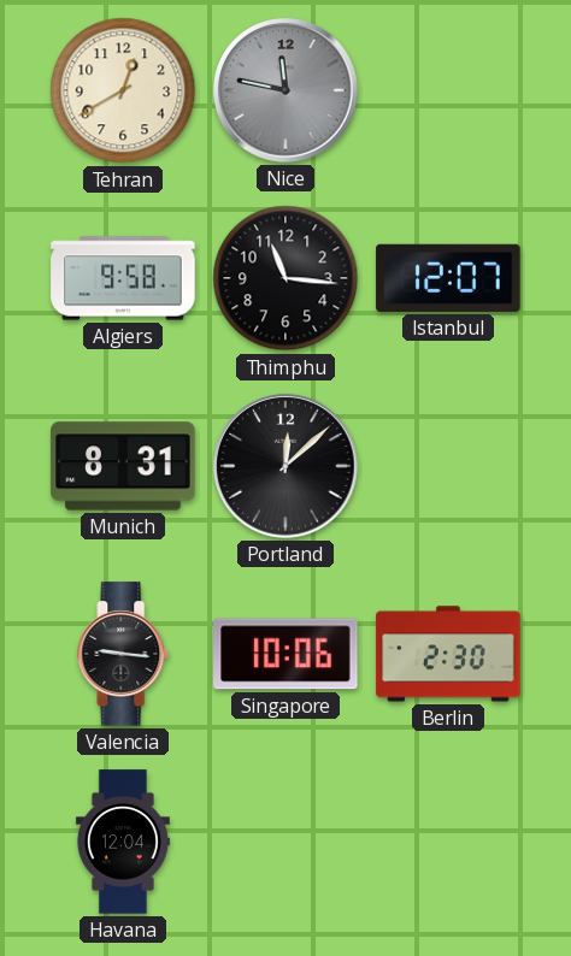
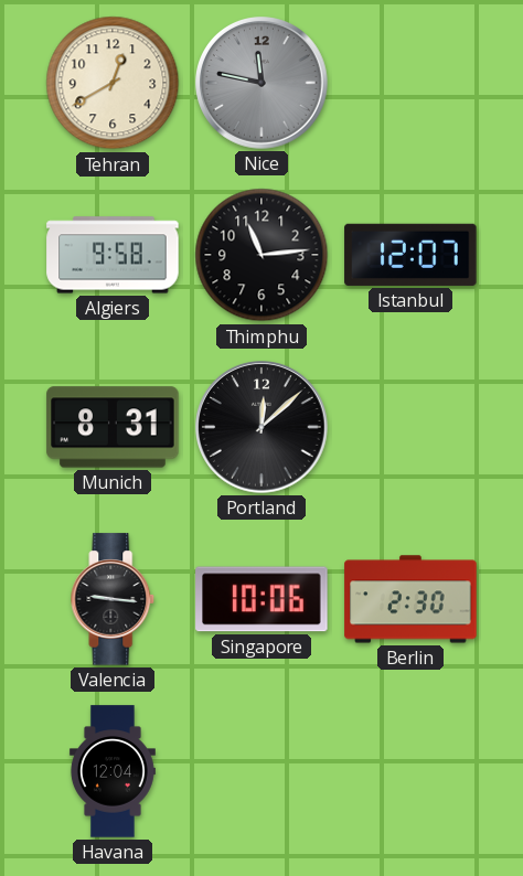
Thimphu: 11:16 -> 11:14
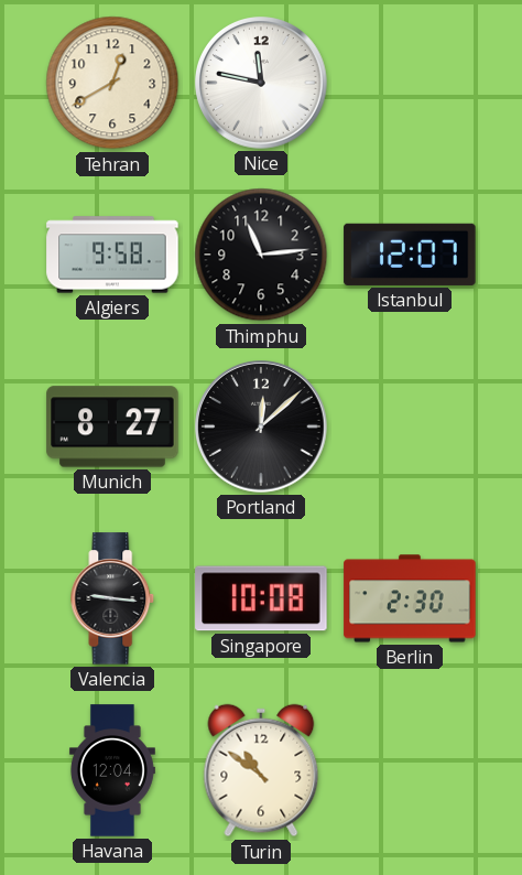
Nice dial: grey -> white
Munich: 8:31 -> 8:27
Singapore: 10:06 -> 10:08
Turin: none -> 10:51
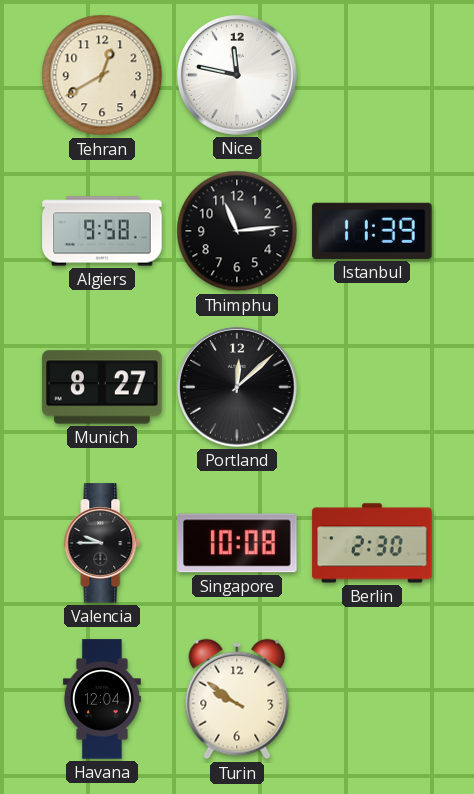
Istanbul: 12:07 -> 11:39
Valencia: 9:16 -> 9:45
Turin: 10:51 -> 9:51
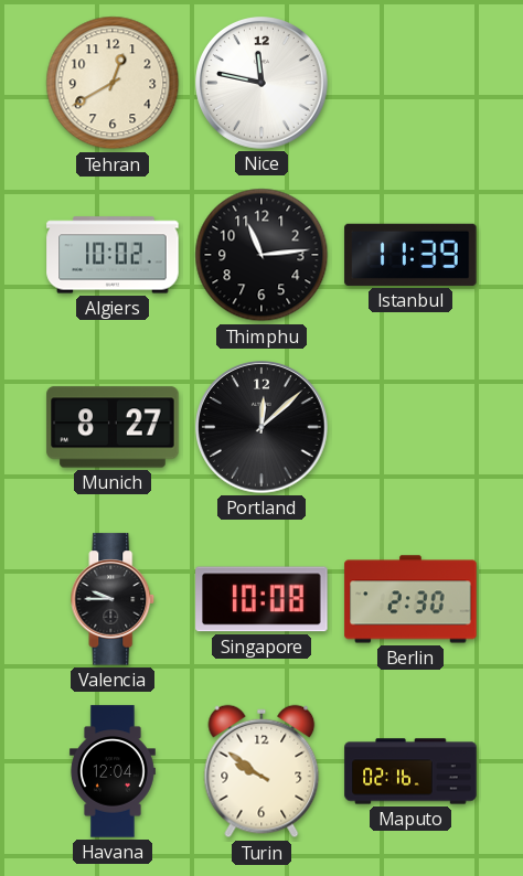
Algiers: 9:58 -> 10:02
Maputo: none -> 02:16
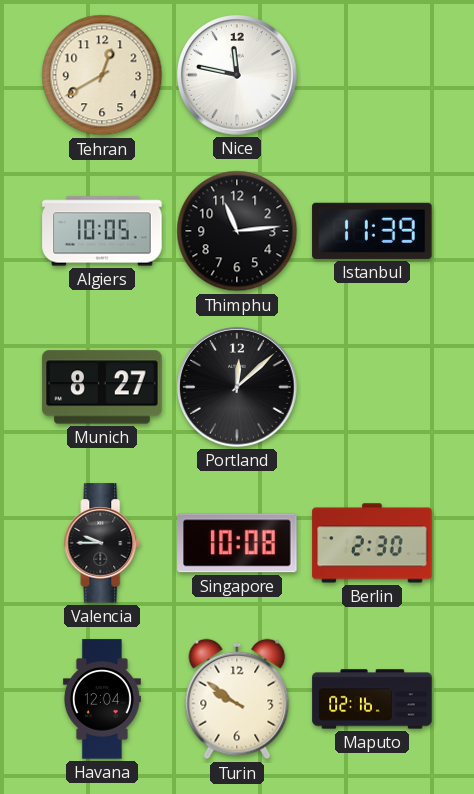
Algiers: 10:02 -> 10:05
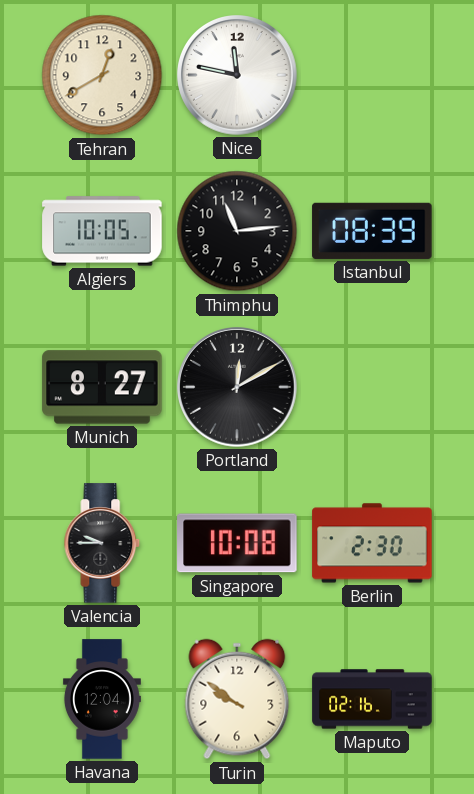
Istanbul: 11:39 -> 08:39
Portland: 12:08 -> 12:10
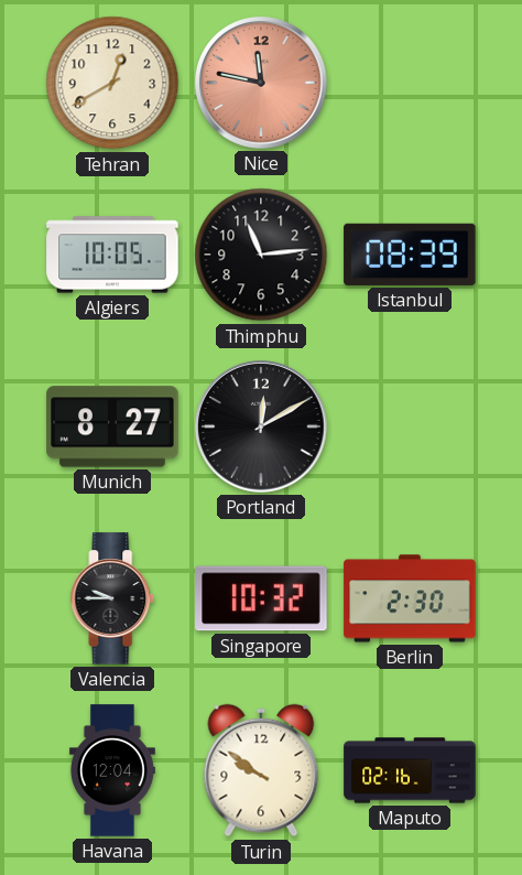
Nice dial: white -> salmon
Singapore: 10:08 -> 10:32
